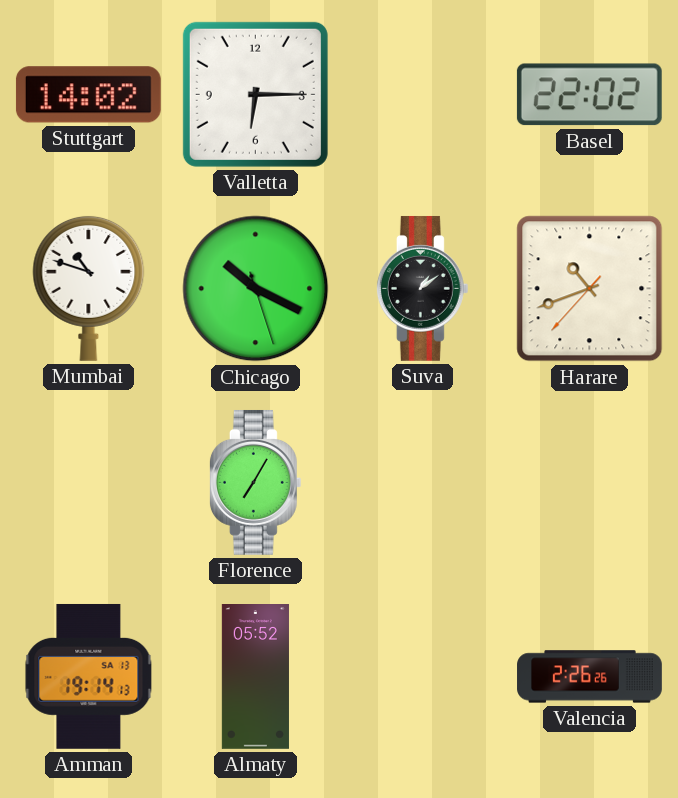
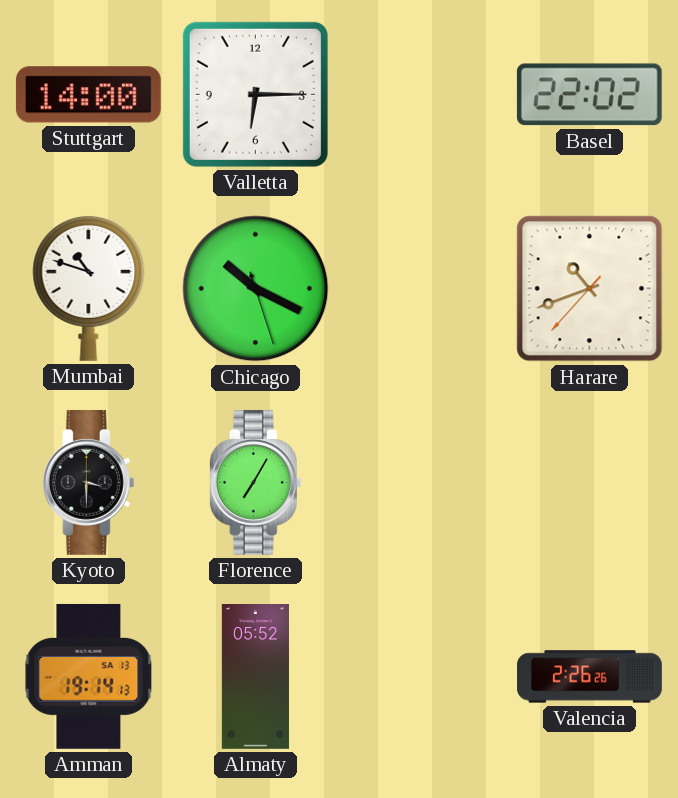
Stuttgart: 14:02 -> 14:00
Suva: 1:09 -> none
Kyoto: none -> 3:30
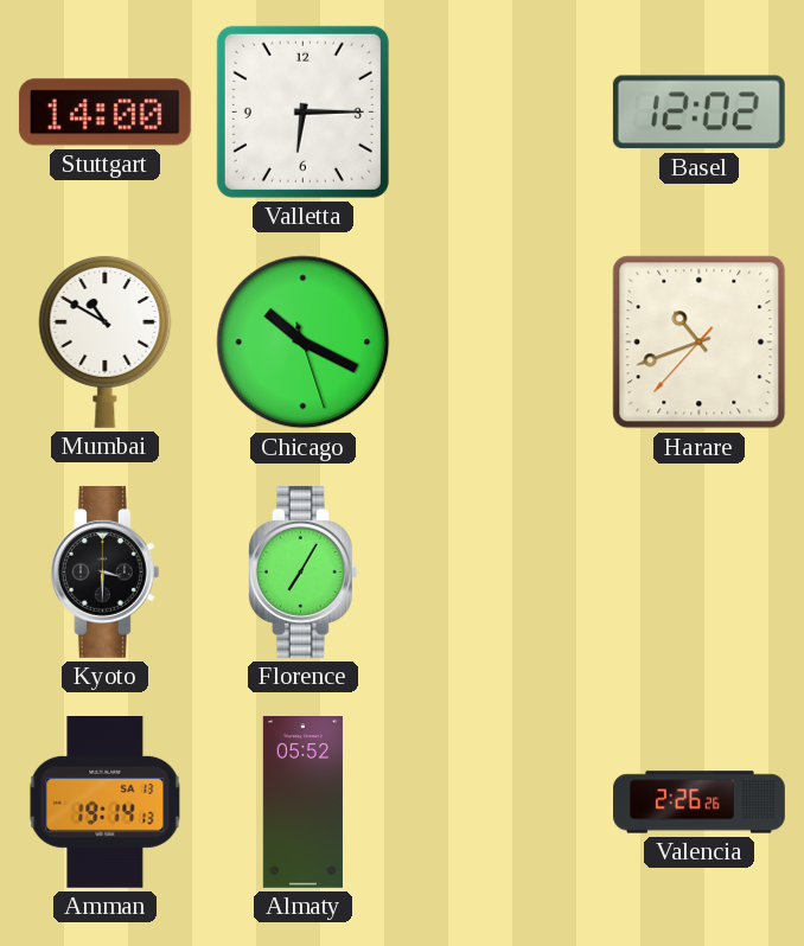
Basel: 22:02 -> 12:02
Mumbai: 10:48 -> 10:50
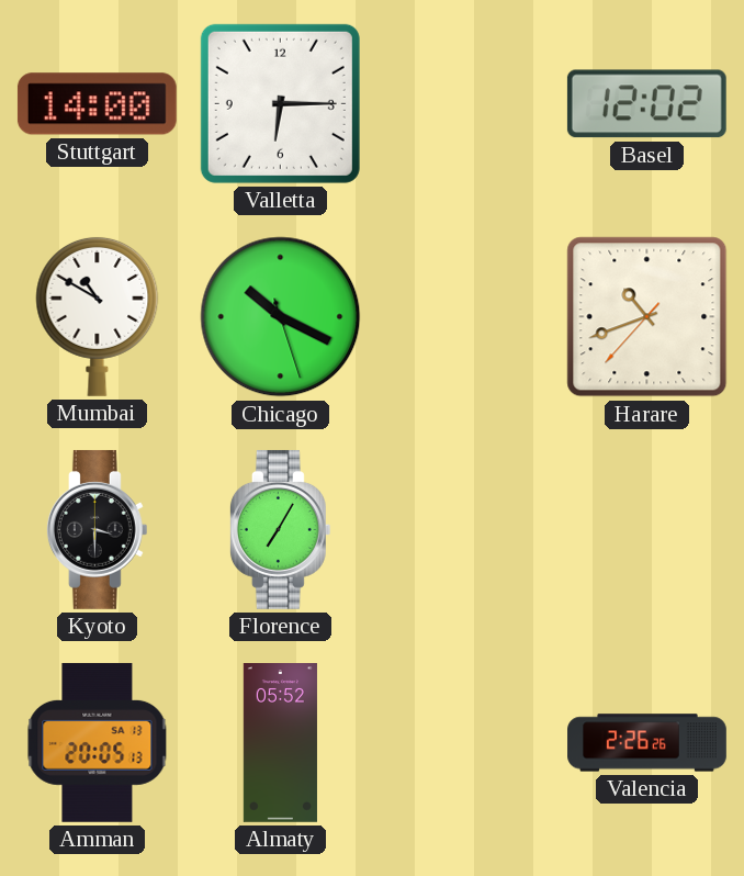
Amman: 19:14 -> 20:05
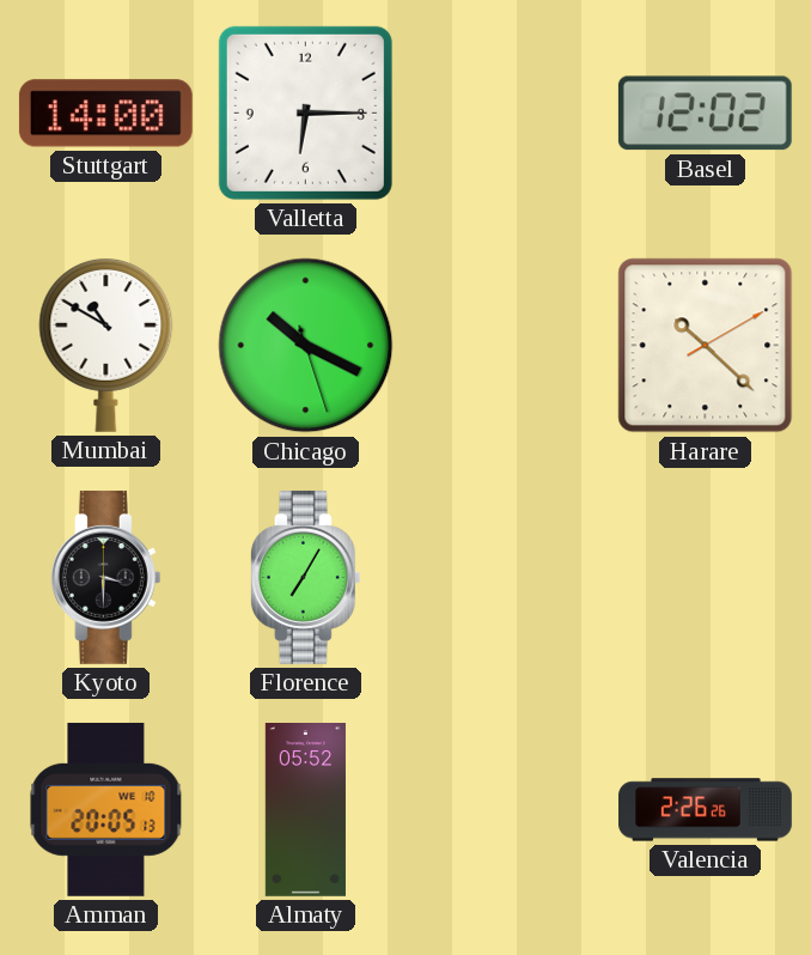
Harare: 10:41 -> 10:22
Amman date: SA 13 -> WE 10
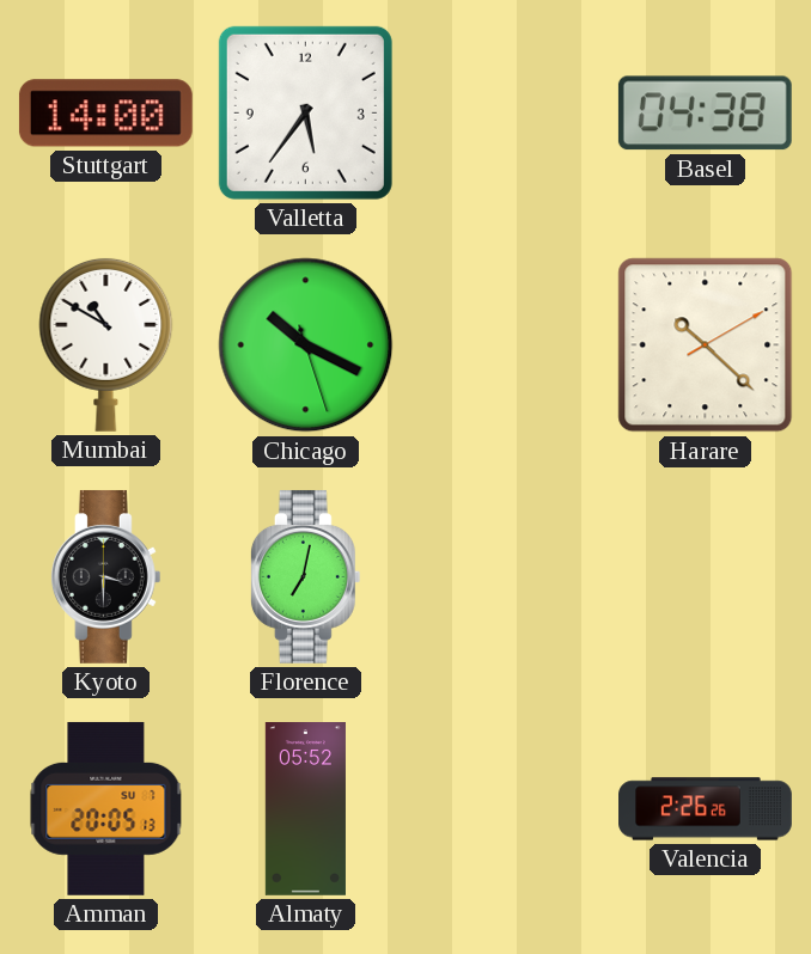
Valletta: 6:15 -> 5:36
Basel: 12:02 -> 04:38
Florence: 7:05 -> 7:02
Amman date: WE 10 -> SU 7
